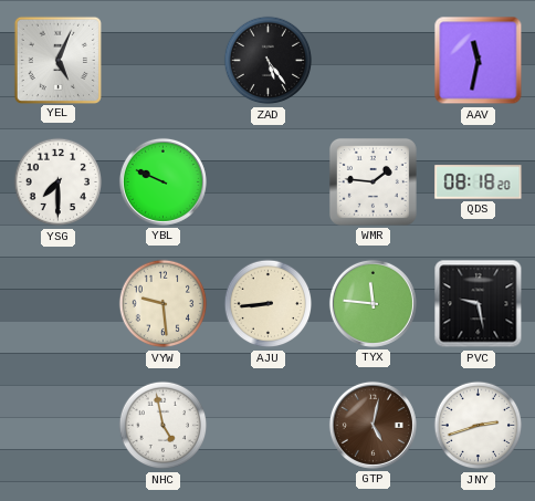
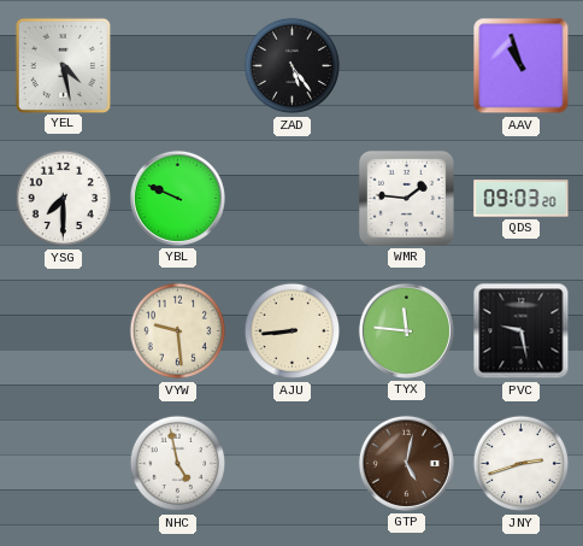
YEL: 5:04 -> 4:28
AAV: 11:32 -> 10:57
QDS: 08:18 -> 09:03
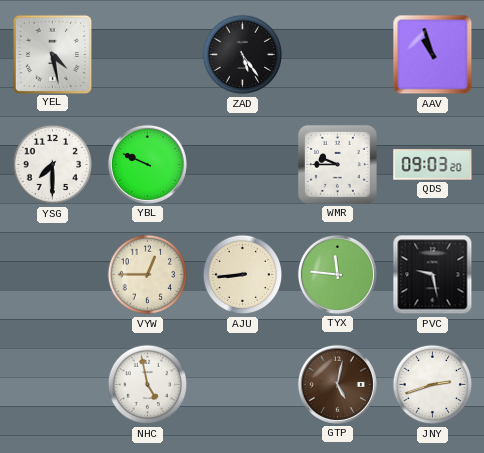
WMR: 1:46 -> 9:45
VYW: 9:29 -> 12:45
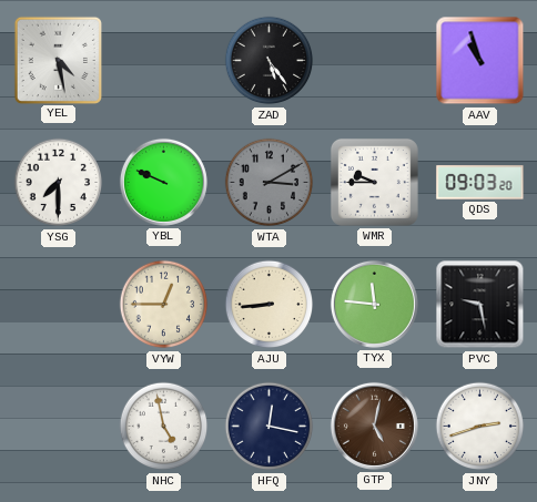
WTA: none -> 3:10
HFQ: none -> 12:17
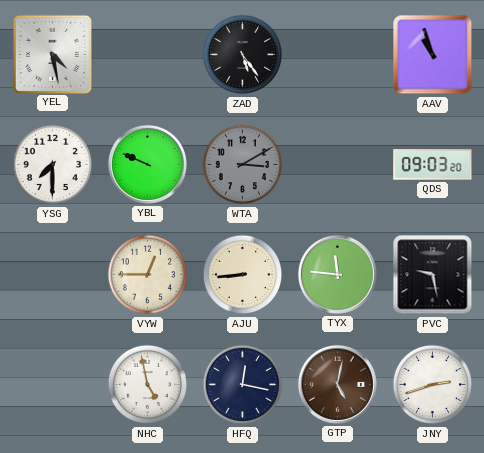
WMR: 9:45 -> none
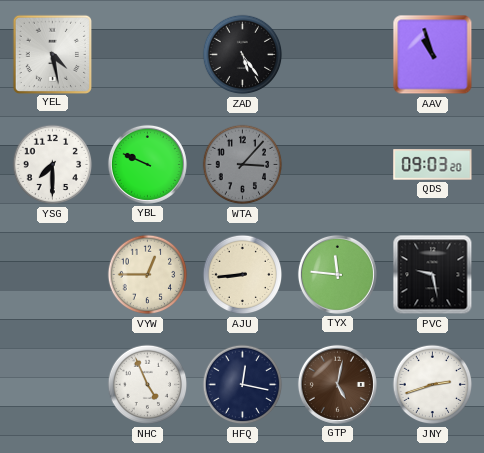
WTA: 3:10 -> 3:07
NHC: 4:58 -> 4:56
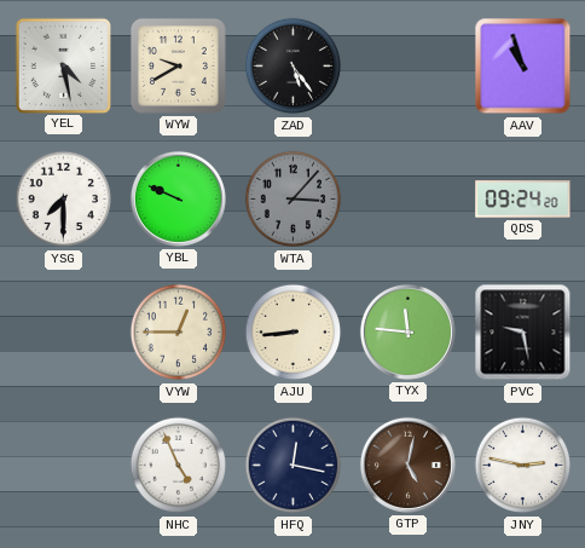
WYW: none -> 9:40
QDS: 09:03 -> 09:24
JNY: 2:42 -> 2:47
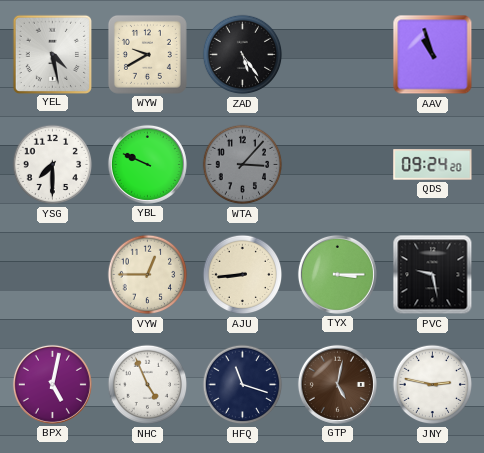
TYX: 11:46 -> 3:15
BPX: none -> 5:02
HFQ: 12:17 -> 11:18
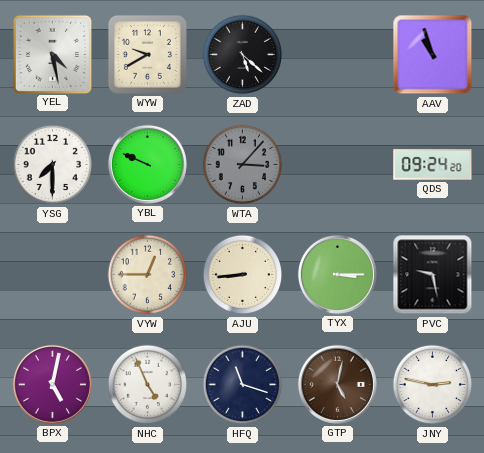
ZAD: 5:24 -> 5:22
